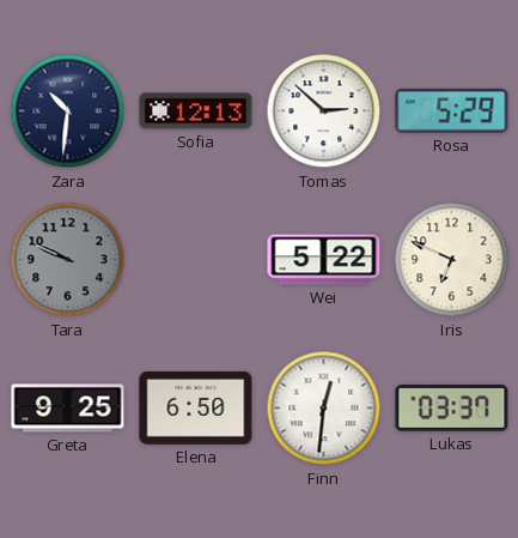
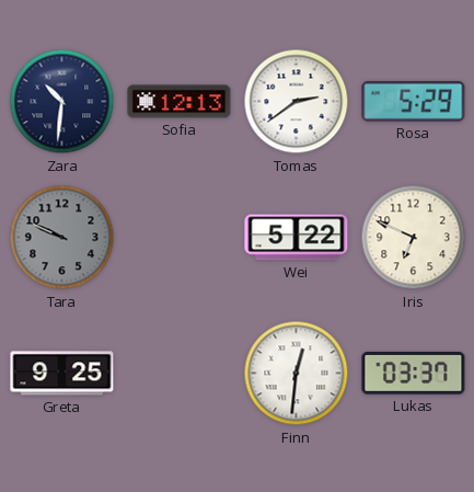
Tomas: 2:52 -> 2:39
Elena: 6:50 -> none
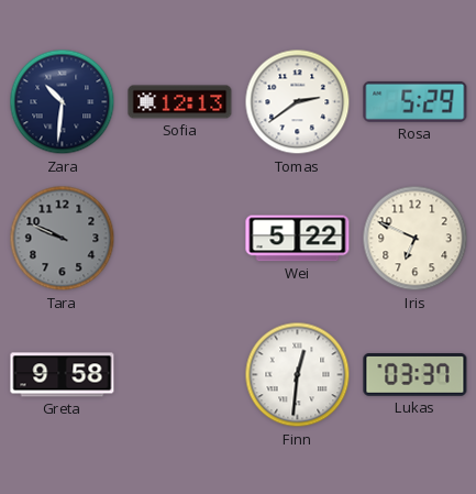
Greta: 9:25 -> 9:58
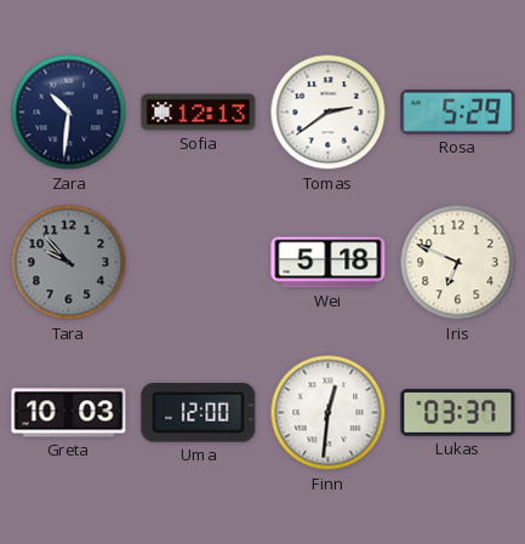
Tara: 9:49 -> 9:53
Wei: 5:22 -> 5:18
Greta: 9:58 -> 10:03
Uma: none -> 12:00
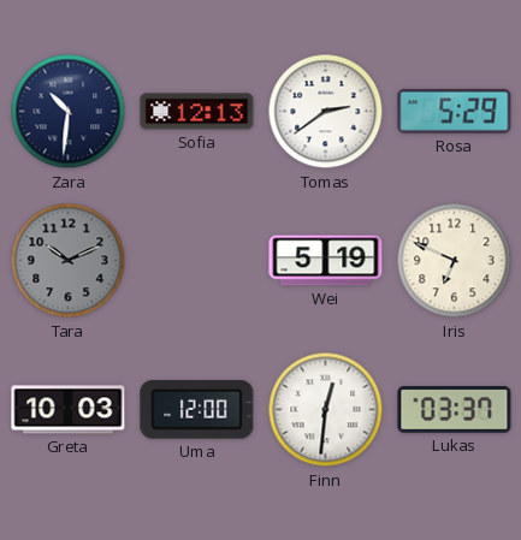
Tara: 9:53 -> 10:11
Wei: 5:18 -> 5:19
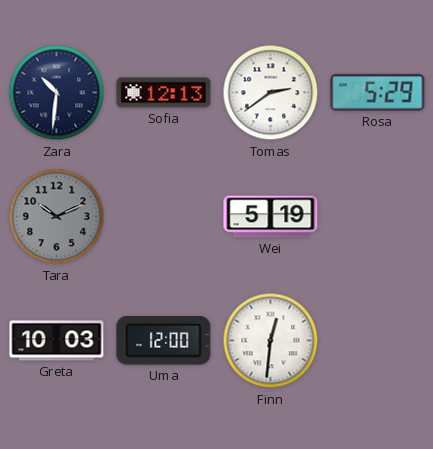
Iris: 6:49 -> none
Lukas: 03:37 -> none
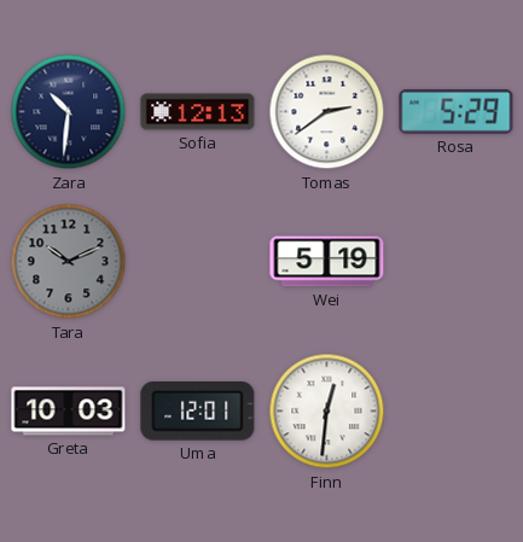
Uma: 12:00 -> 12:01
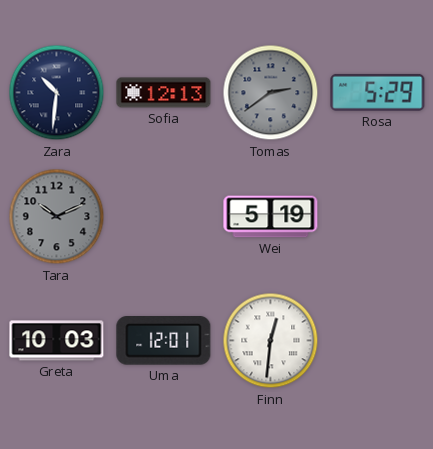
Tomas dial: white -> grey
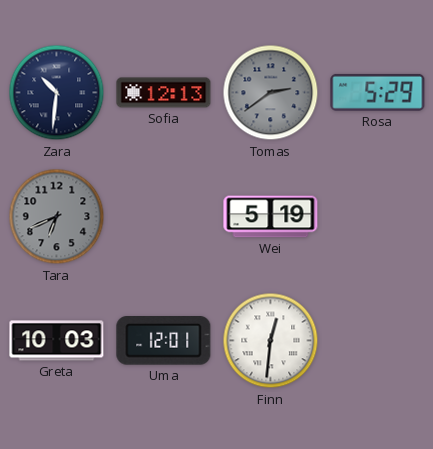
Tara: 10:11 -> 6:41
